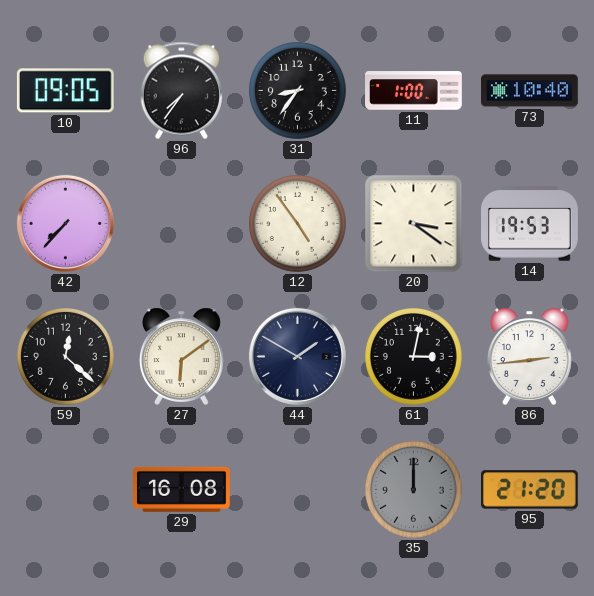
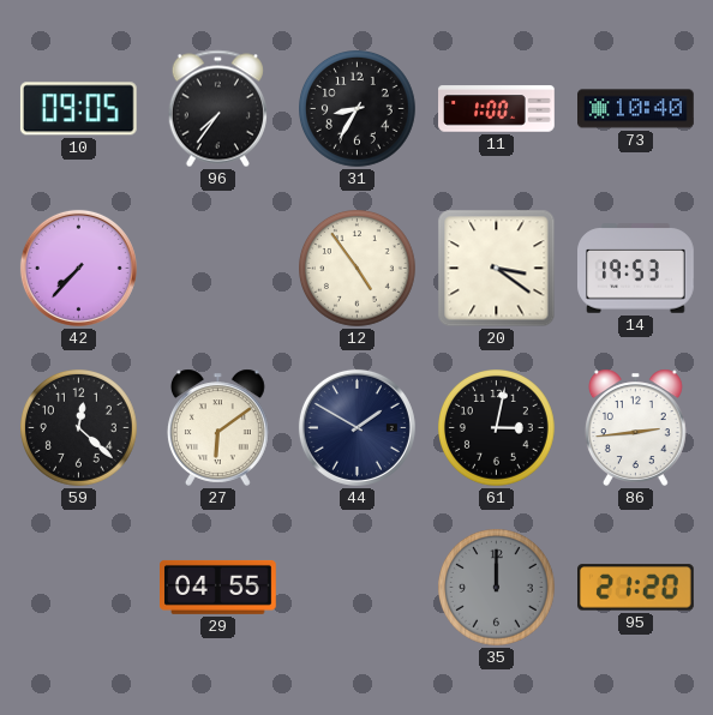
31: 8:36 -> 8:35
29: 16:08 -> 04:55
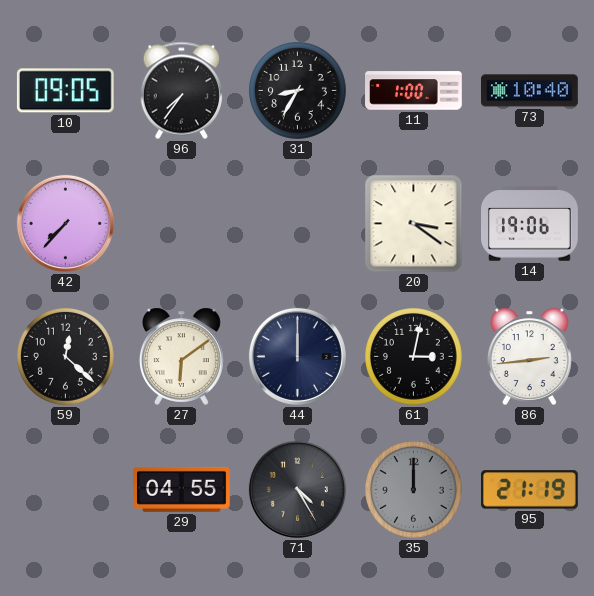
12: 4:54 -> none
14: 19:53 -> 19:06
44: 1:50 -> 12:00
71: none -> 4:25
95: 21:20 -> 21:19
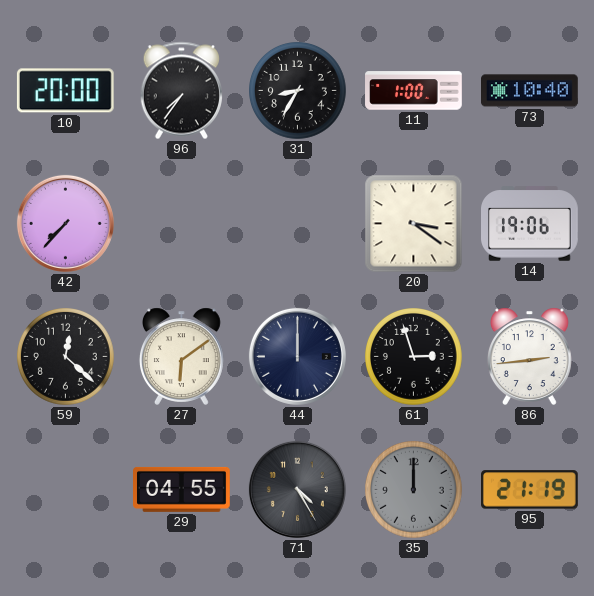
10: 09:05 -> 20:00
61: 3:02 -> 2:57
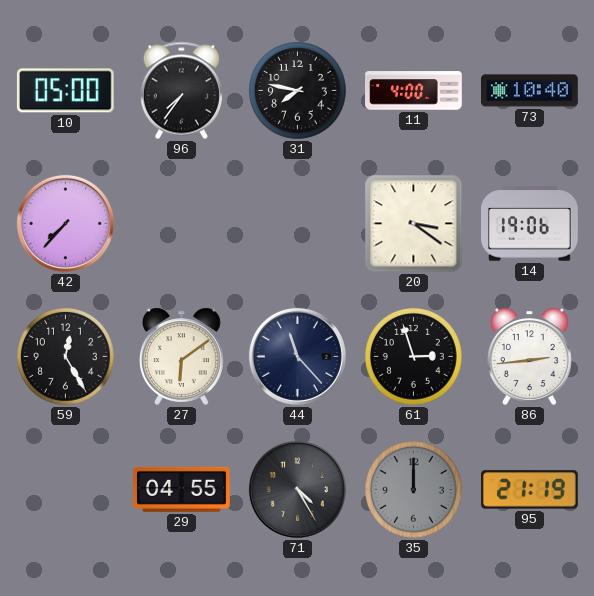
10: 20:00 -> 05:00
31: 8:35 -> 7:47
11: 1:00 -> 4:00
59: 12:22 -> 12:25
44: 12:00 -> 11:23
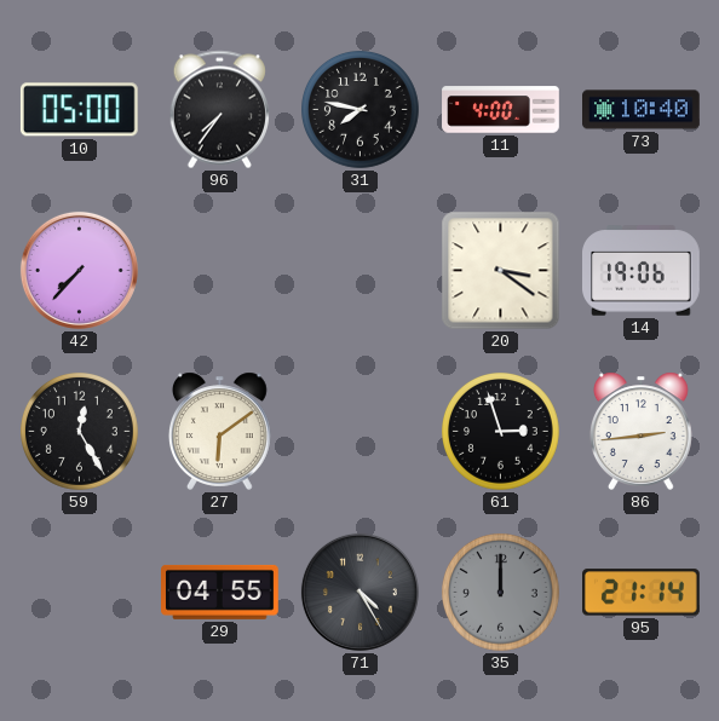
44: 11:23 -> none
95: 21:19 -> 21:14
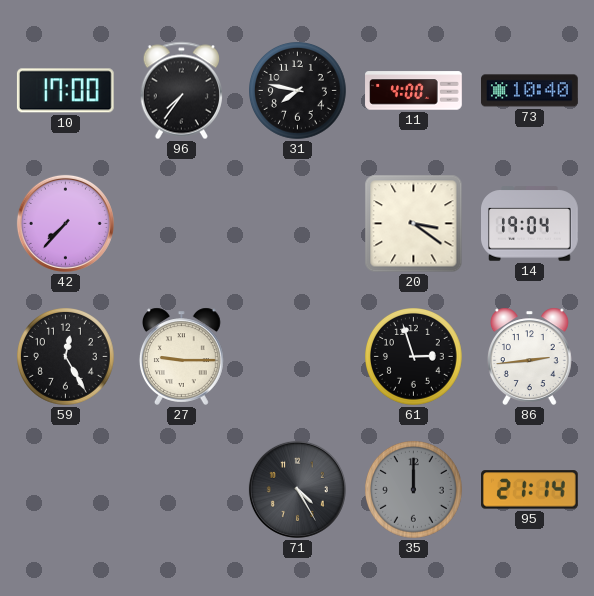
10: 05:00 -> 17:00
14: 19:06 -> 19:04
27: 6:09 -> 9:15
29: 04:55 -> none
